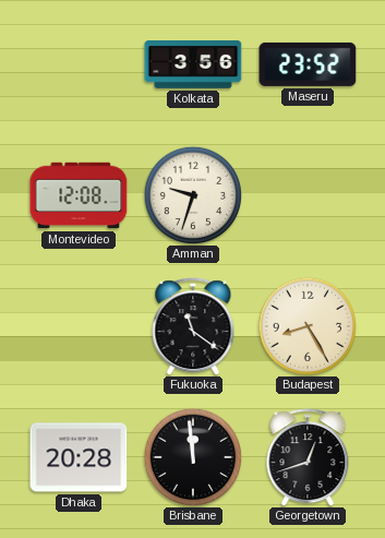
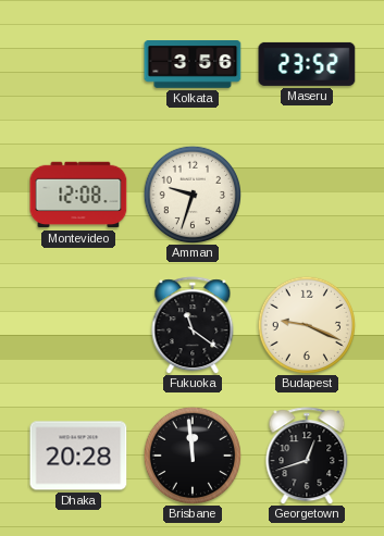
Budapest: 8:25 -> 9:19
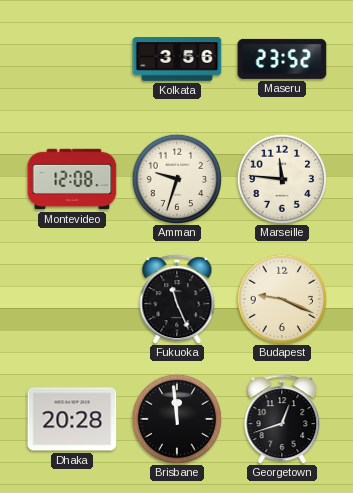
Marseille: none -> 11:46
Fukuoka: 11:21 -> 11:26
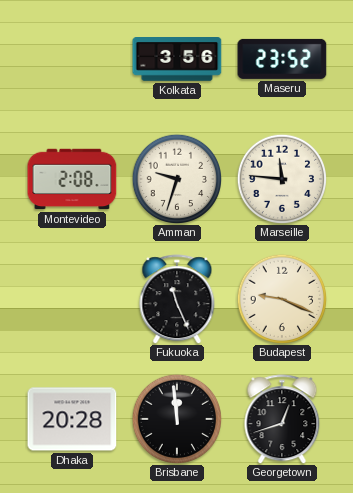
Montevideo: 12:08 -> 2:08
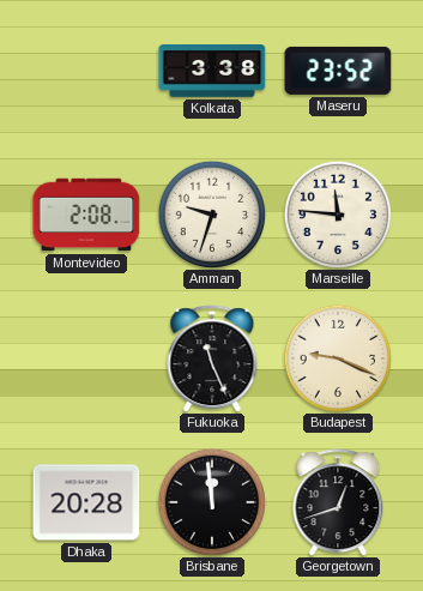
Kolkata: 3:56 -> 3:38
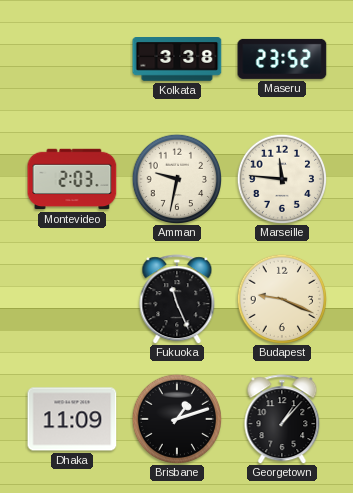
Montevideo: 2:08 -> 2:03
Amman: 9:33 -> 9:32
Dhaka: 20:28 -> 11:09
Brisbane: 11:59 -> 1:12
Georgetown: 12:42 -> 1:07
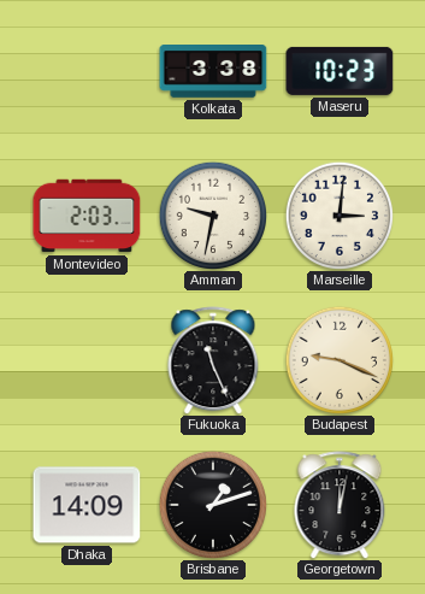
Maseru: 23:52 -> 10:23
Marseille: 11:46 -> 3:01
Dhaka: 11:09 -> 14:09
Georgetown: 1:07 -> 12:02
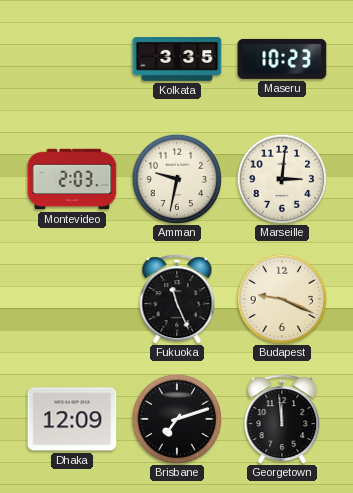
Kolkata: 3:38 -> 3:35
Dhaka: 14:09 -> 12:09
Brisbane: 1:12 -> 7:12
Georgetown: 12:02 -> 11:59
